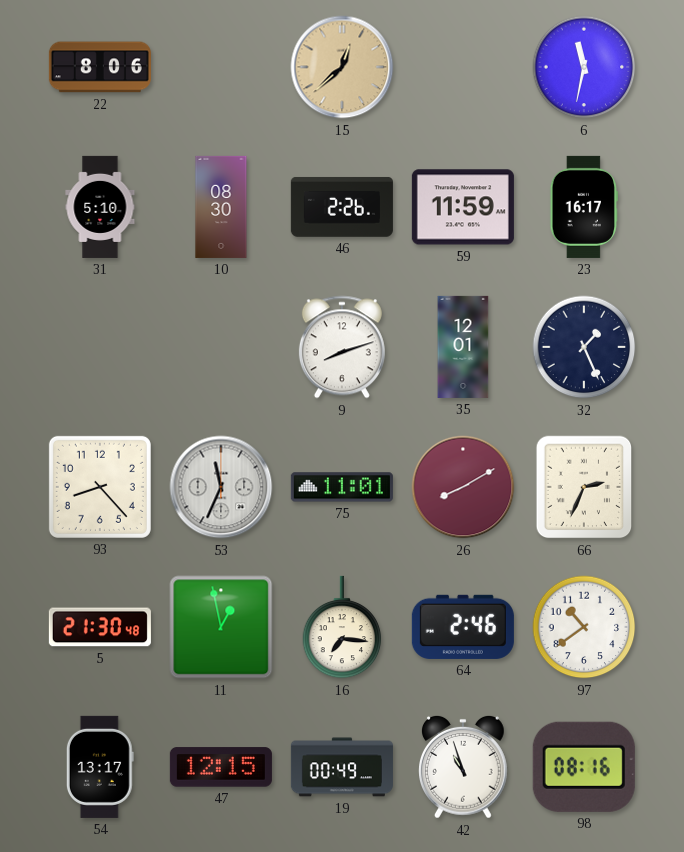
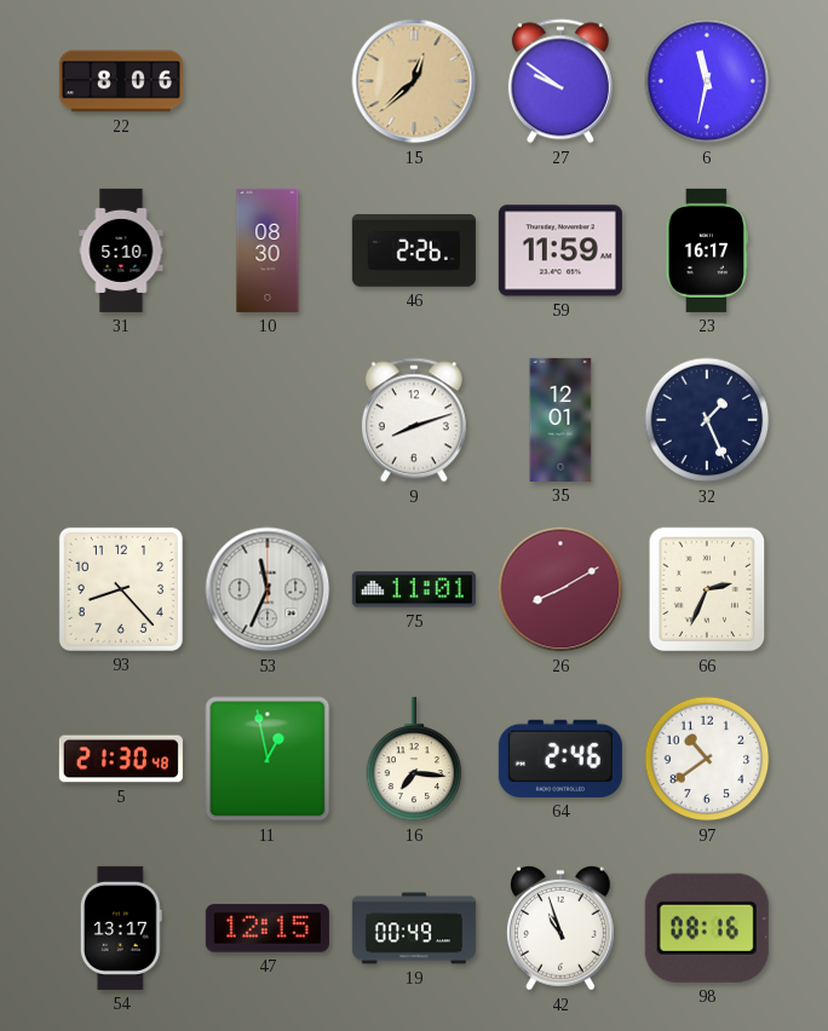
27: none -> 9:51
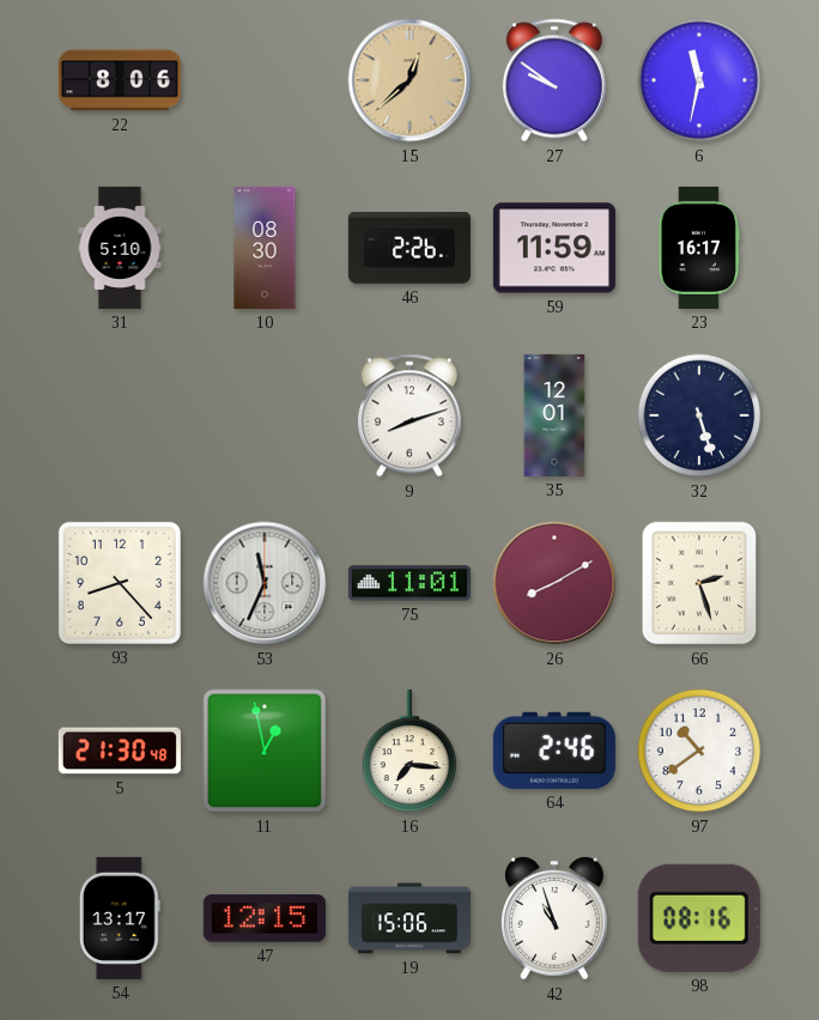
32: 1:26 -> 5:27
66: 2:34 -> 2:27
19: 00:49 -> 15:06
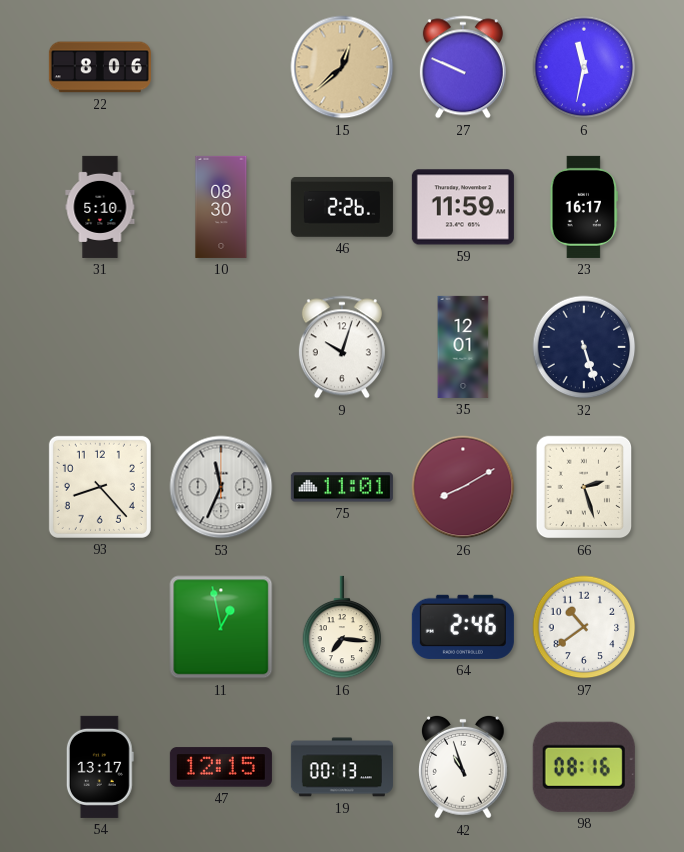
27: 9:51 -> 9:49
9: 8:12 -> 10:03
5: 21:30 -> none
19: 15:06 -> 00:13
